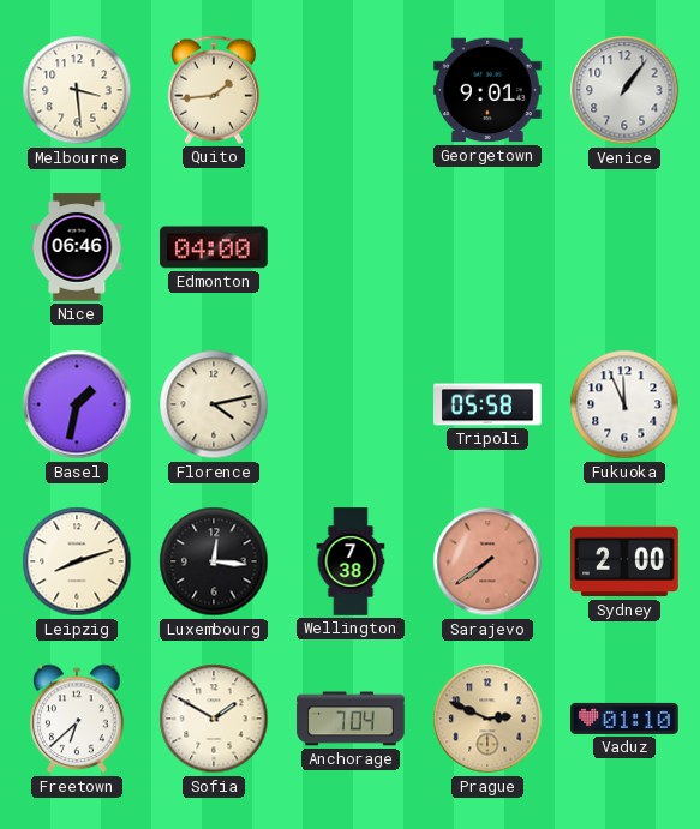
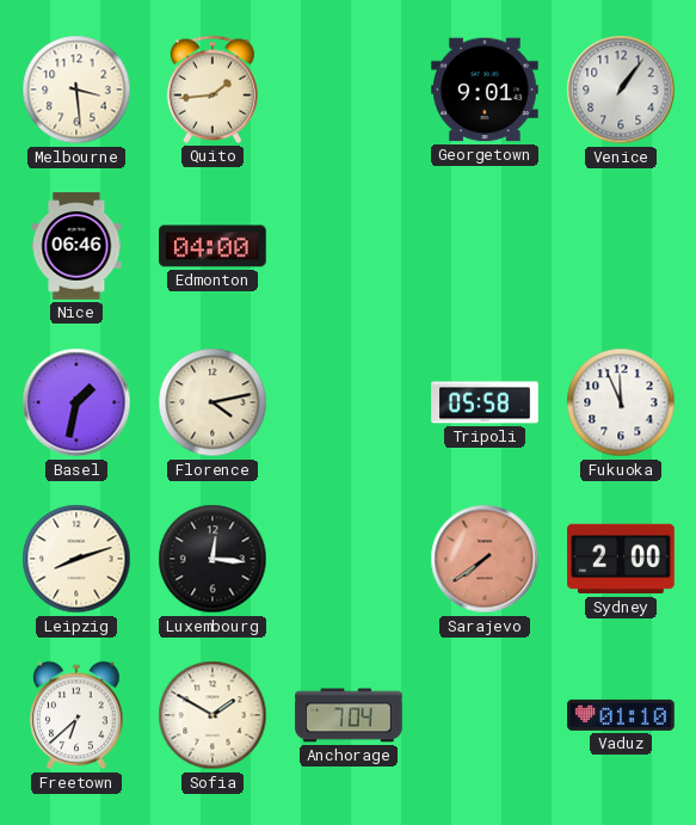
Wellington: 7:38 -> none
Prague: 2:49 -> none
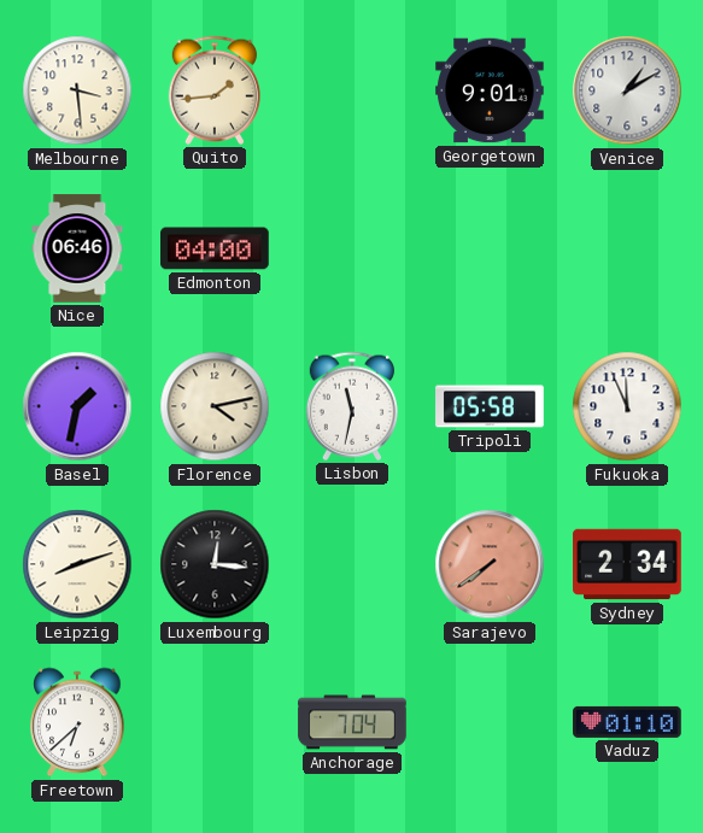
Venice: 1:06 -> 1:10
Lisbon: none -> 11:32
Sydney: 2:00 -> 2:34
Sofia: 1:50 -> none
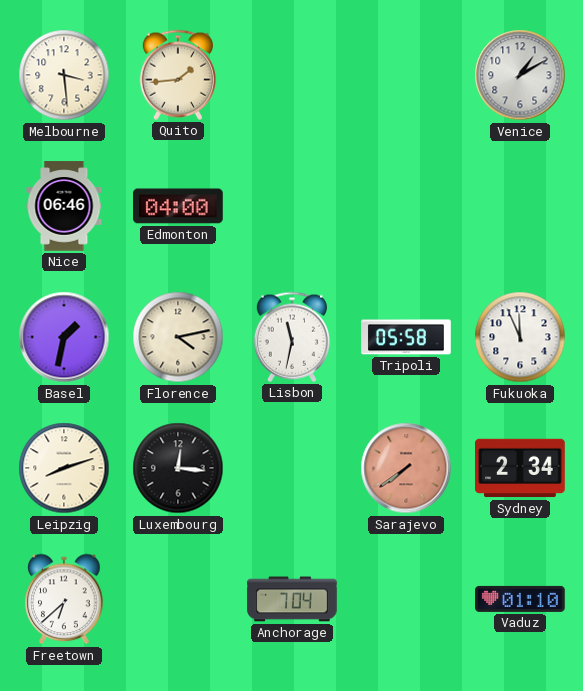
Georgetown: 9:01 -> none
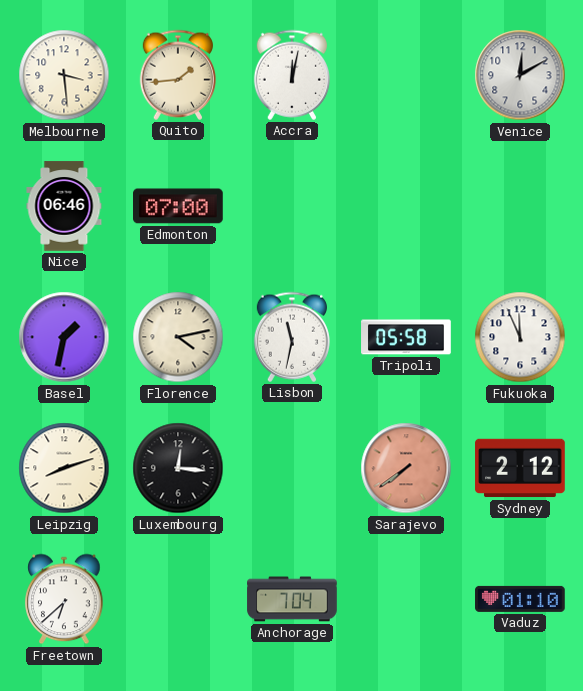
Accra: none -> 12:02
Venice: 1:10 -> 12:10
Edmonton: 04:00 -> 07:00
Sydney: 2:34 -> 2:12
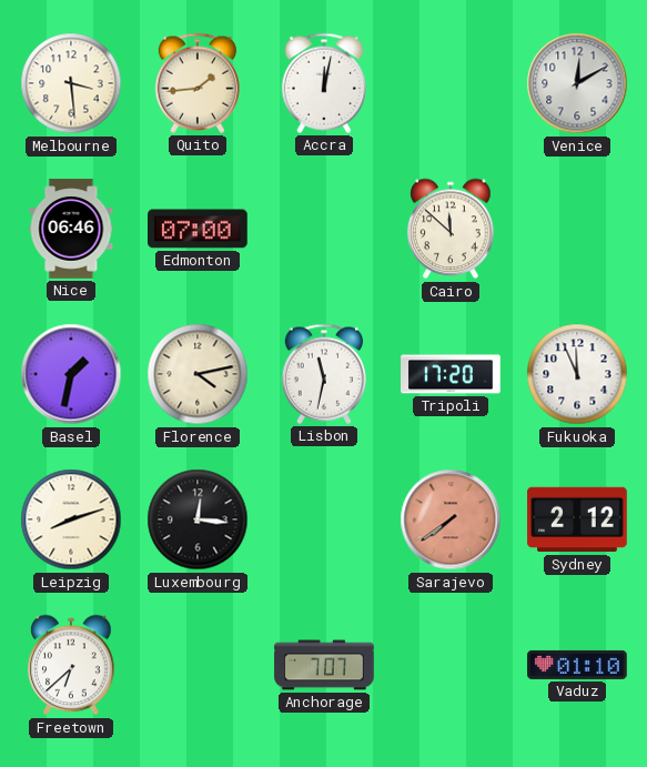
Cairo: none -> 11:52
Tripoli: 05:58 -> 17:20
Anchorage: 7:04 -> 7:07
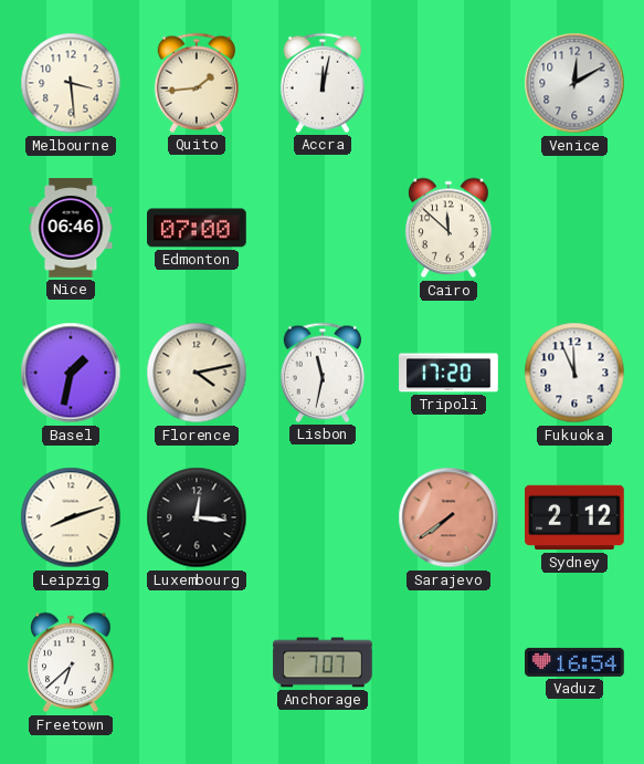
Vaduz: 01:10 -> 16:54
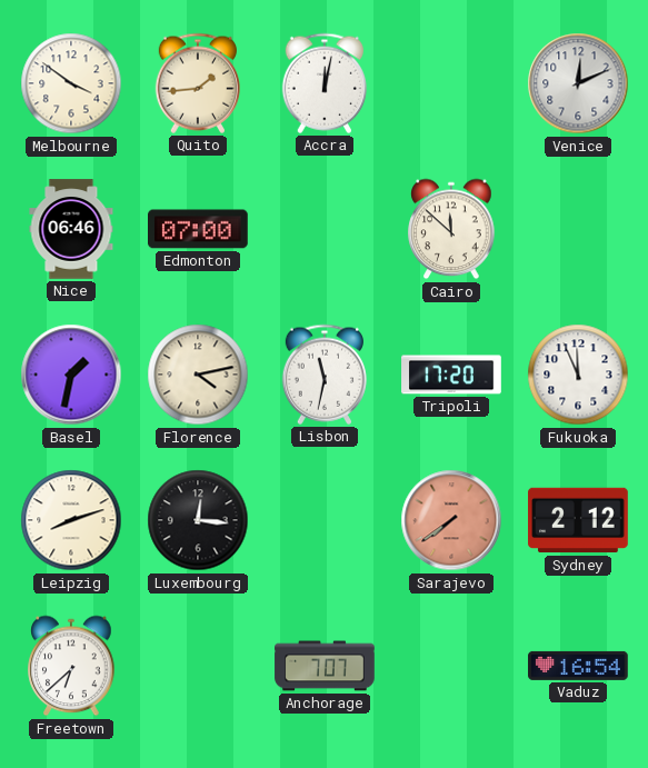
Melbourne: 3:29 -> 3:51
Venice: 12:10 -> 12:11
